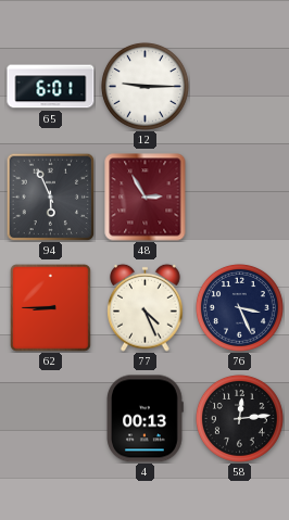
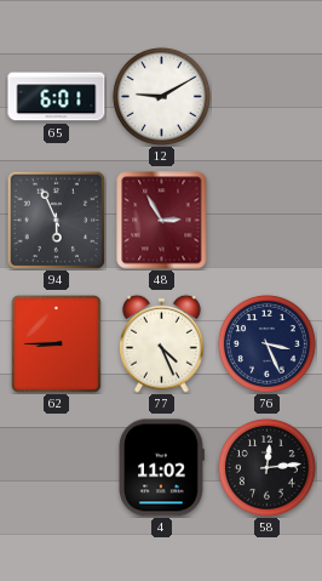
12: 9:15 -> 9:10
4: 00:13 -> 11:02
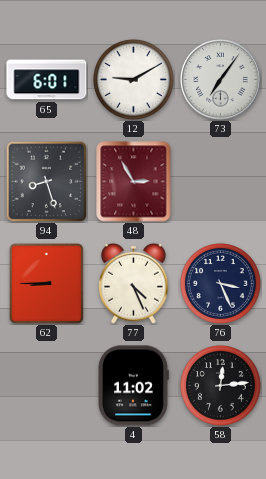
73: none -> 7:06
94: 5:56 -> 8:27
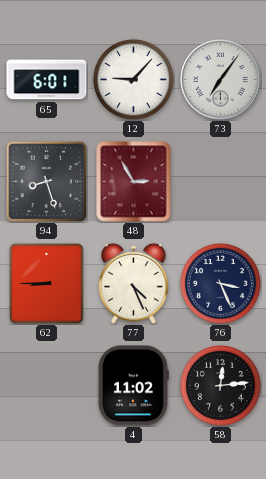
12: 9:10 -> 9:07
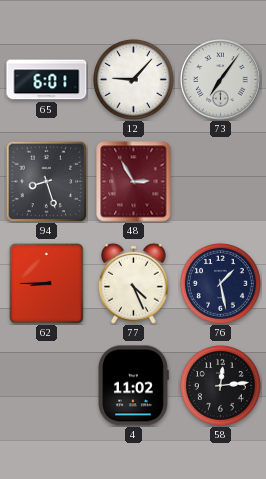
76: 3:26 -> 1:28
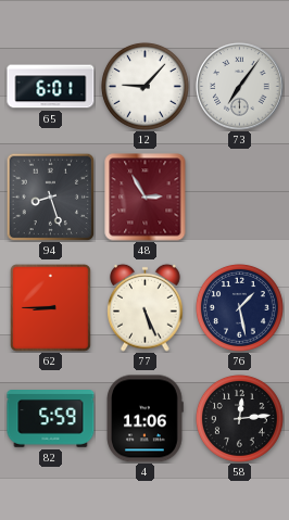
77: 4:26 -> 5:26
82: none -> 5:59
4: 11:02 -> 11:06
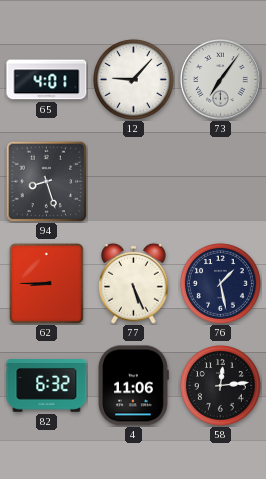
65: 6:01 -> 4:01
48: 2:55 -> none
82: 5:59 -> 6:32
